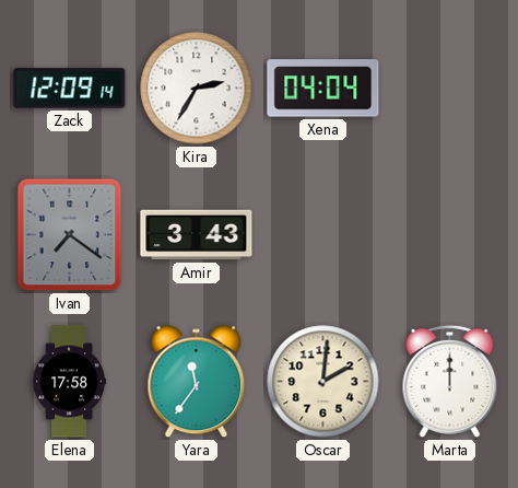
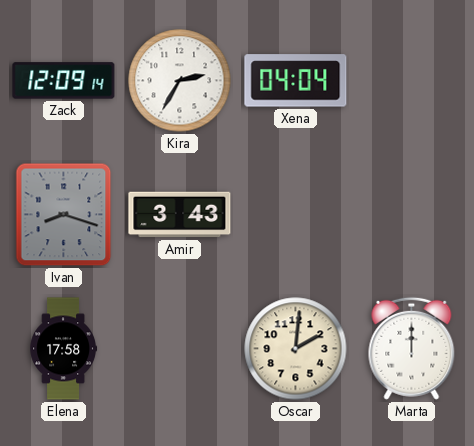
Ivan: 7:21 -> 8:18
Yara: 11:36 -> none
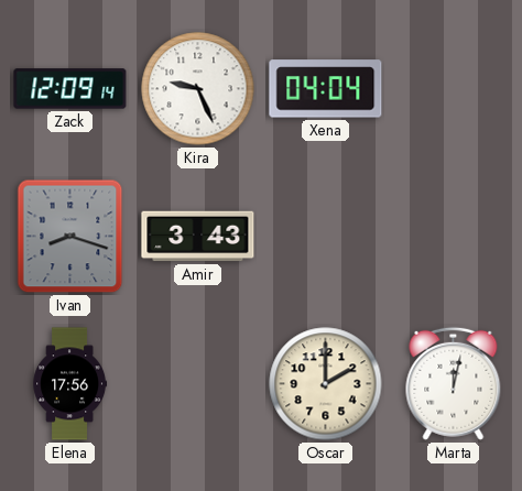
Kira: 2:35 -> 9:26
Elena: 17:58 -> 17:56
Oscar: 2:01 -> 2:00
Marta: 12:00 -> 12:02
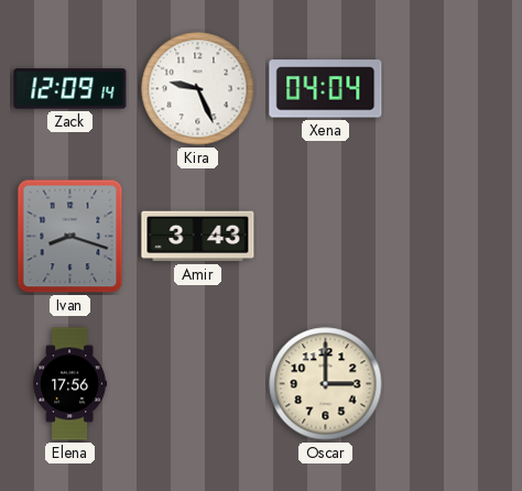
Oscar: 2:00 -> 3:00
Marta: 12:02 -> none
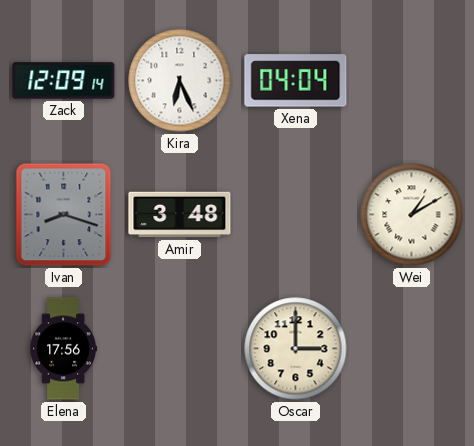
Kira: 9:26 -> 6:26
Amir: 3:43 -> 3:48
Wei: none -> 1:10
